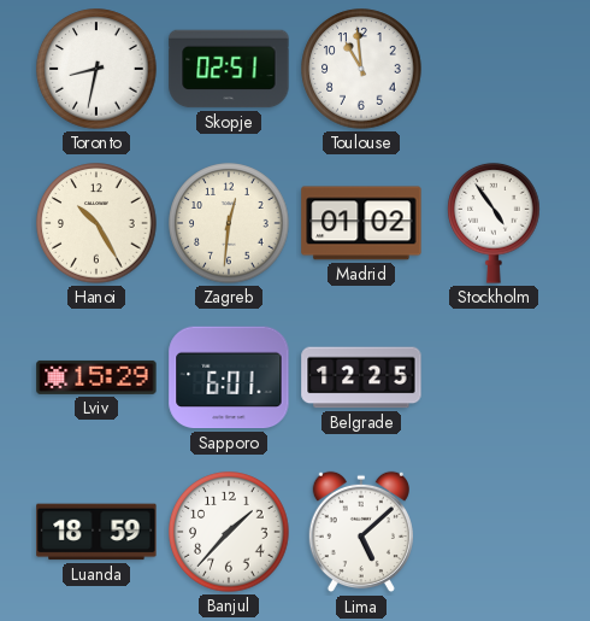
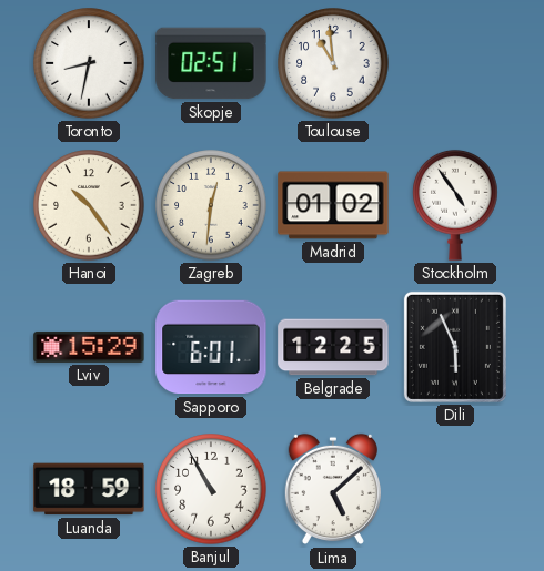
Hanoi: 10:25 -> 10:24
Dili: none -> 5:56
Banjul: 1:37 -> 10:55
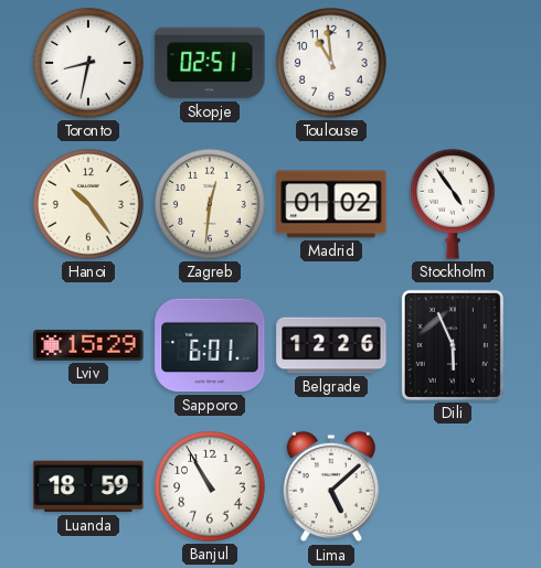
Belgrade: 12:25 -> 12:26
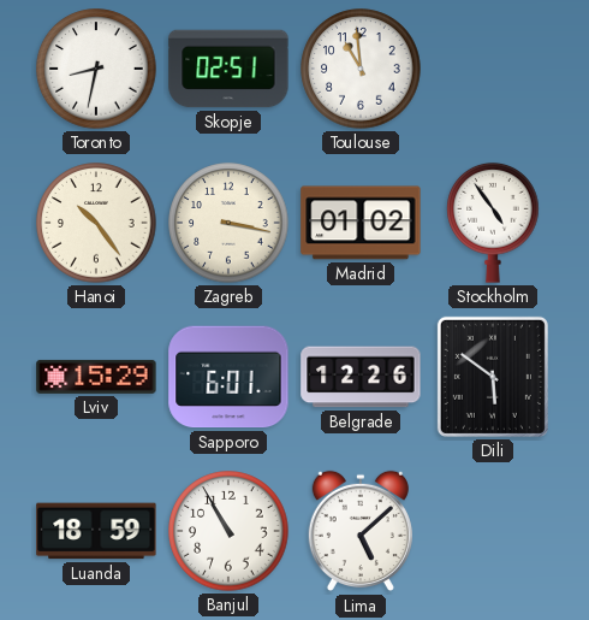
Zagreb: 12:31 -> 3:17
Dili: 5:56 -> 5:51
